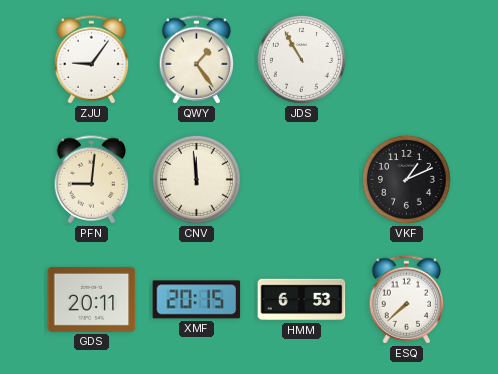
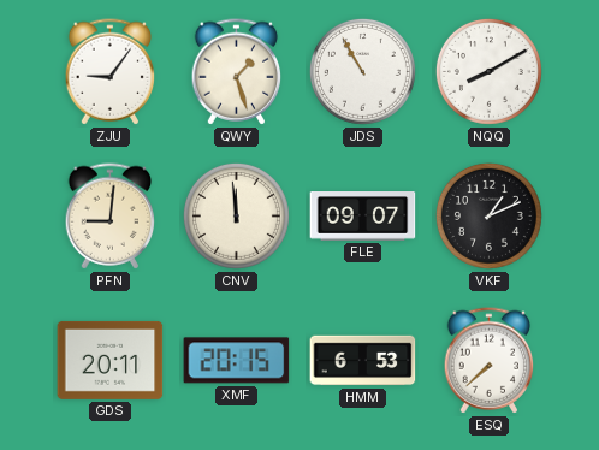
QWY: 1:24 -> 1:27
NQQ: none -> 8:10
FLE: none -> 09:07
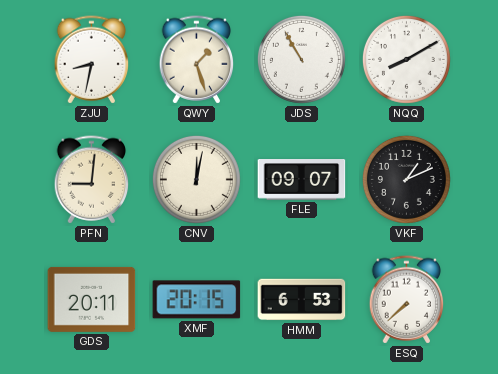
ZJU: 9:06 -> 8:32
CNV: 11:59 -> 12:02
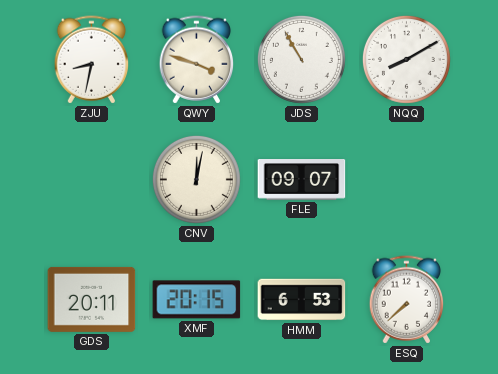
QWY: 1:27 -> 3:48
PFN: 9:01 -> none
VKF: 1:11 -> none
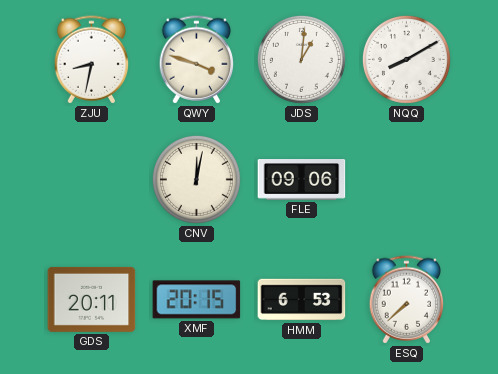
JDS: 10:55 -> 1:01
FLE: 09:07 -> 09:06
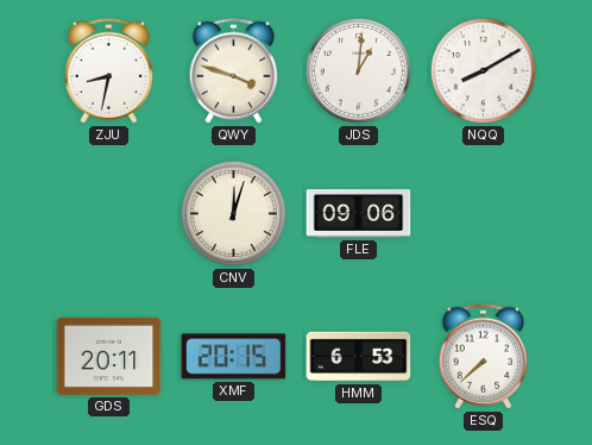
CNV: 12:02 -> 12:03
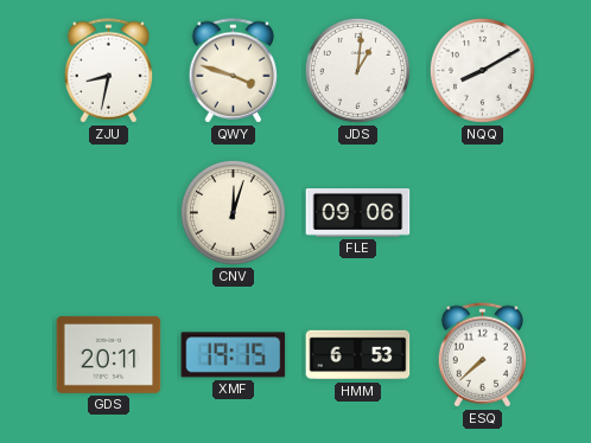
XMF: 20:15 -> 19:15
